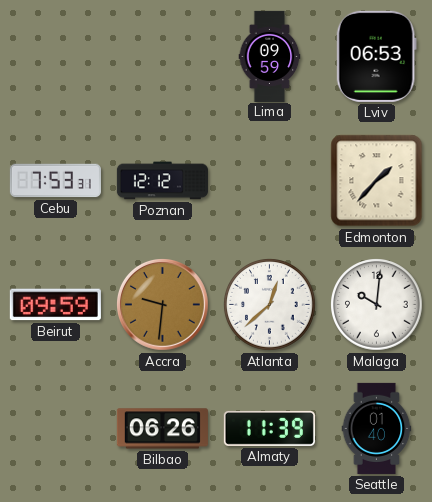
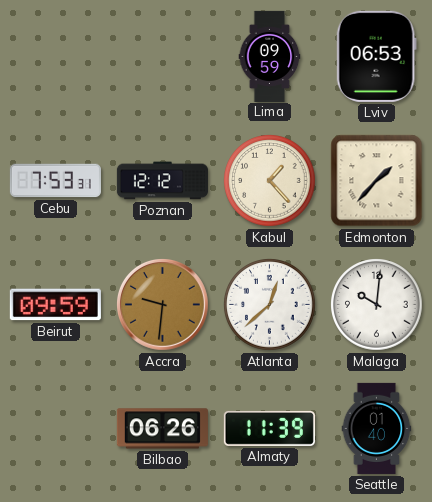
Kabul: none -> 1:23
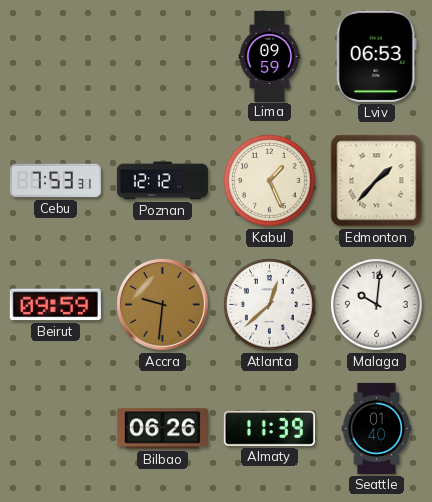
Kabul: 1:23 -> 1:26
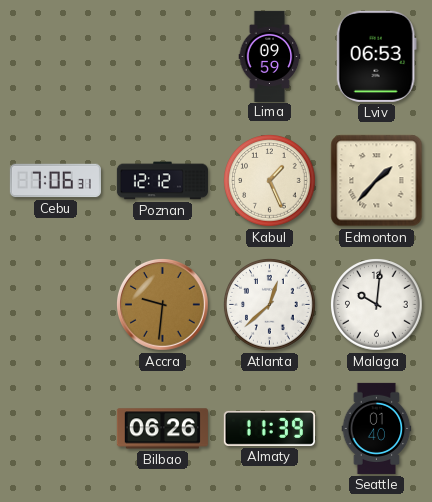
Cebu: 7:53 -> 7:06
Beirut: 09:59 -> none
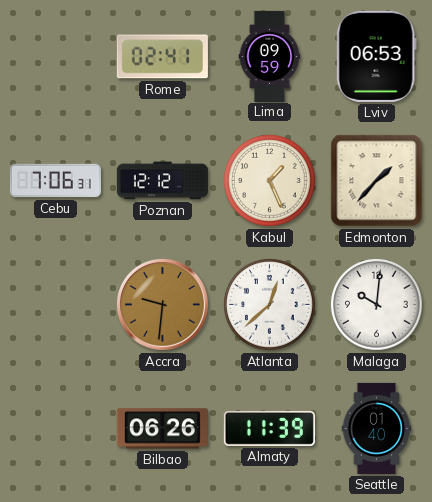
Rome: none -> 02:41
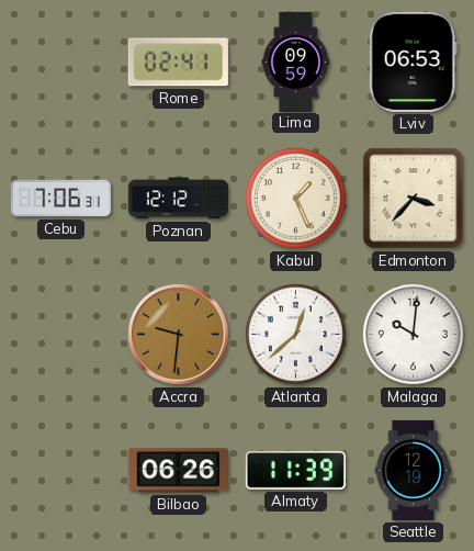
Edmonton: 1:37 -> 3:37
Seattle: 01:40 -> 12:19
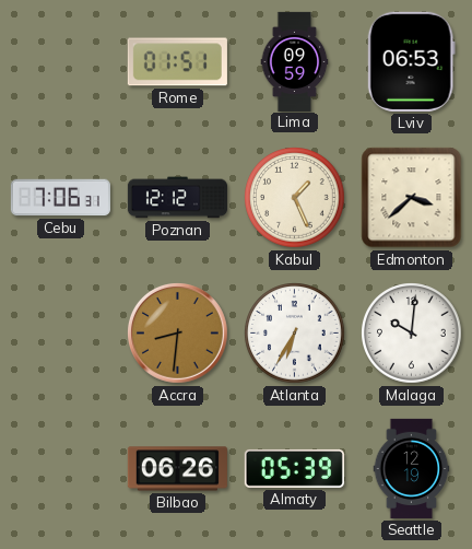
Rome: 02:41 -> 01:51
Edmonton: 3:37 -> 3:38
Accra: 9:31 -> 8:31
Atlanta: 12:38 -> 6:35
Almaty: 11:39 -> 05:39
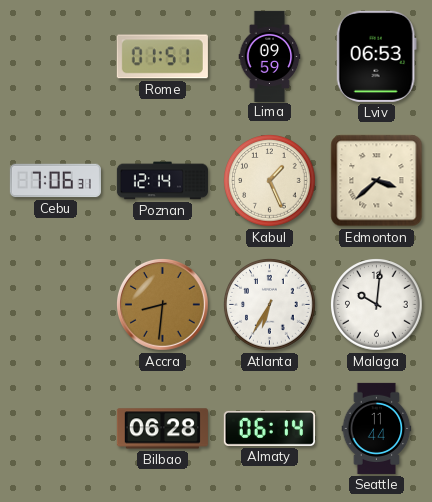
Poznan: 12:12 -> 12:14
Bilbao: 06:26 -> 06:28
Almaty: 05:39 -> 06:14
Seattle: 12:19 -> 11:44
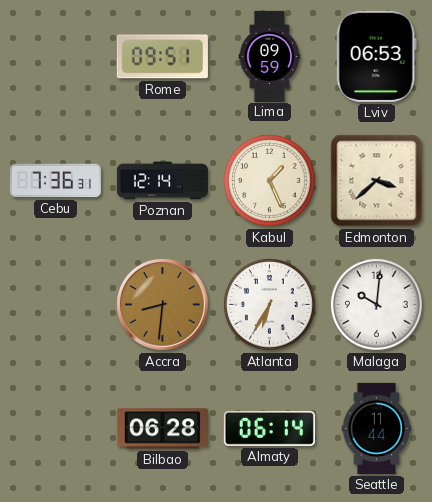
Rome: 01:51 -> 09:51
Cebu: 7:06 -> 7:36
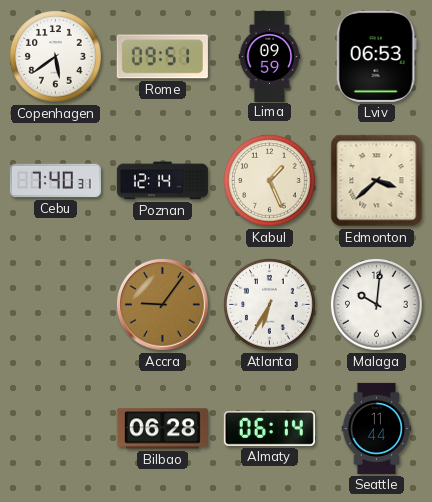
Copenhagen: none -> 5:39
Cebu: 7:36 -> 7:40
Accra: 8:31 -> 9:06
